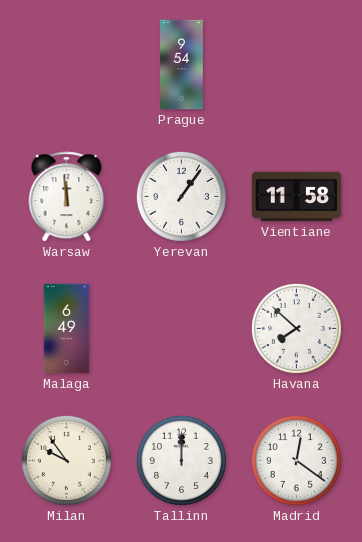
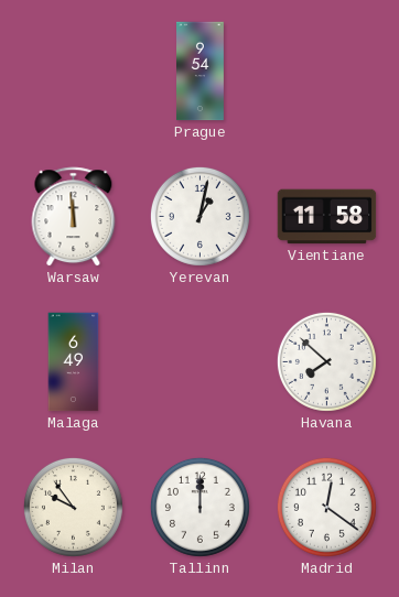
Yerevan: 1:06 -> 1:02
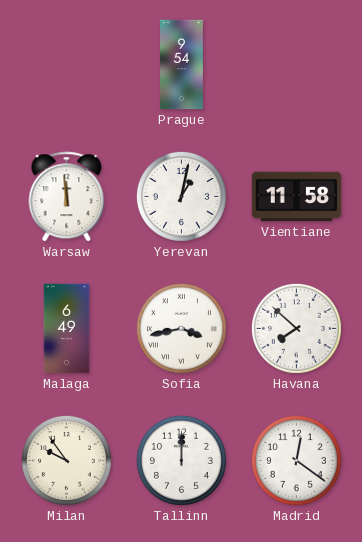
Sofia: none -> 3:43
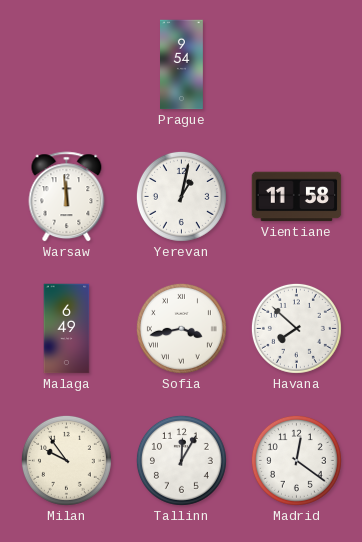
Tallinn: 12:00 -> 12:05
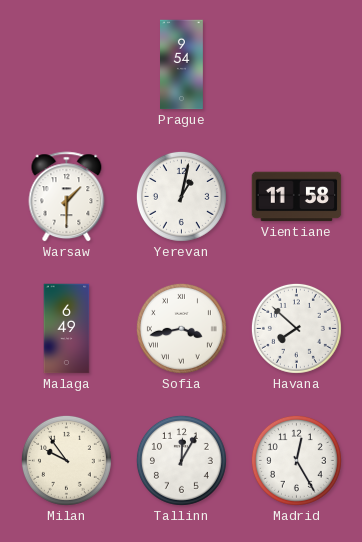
Warsaw: 11:59 -> 1:30
Madrid: 12:21 -> 12:25
